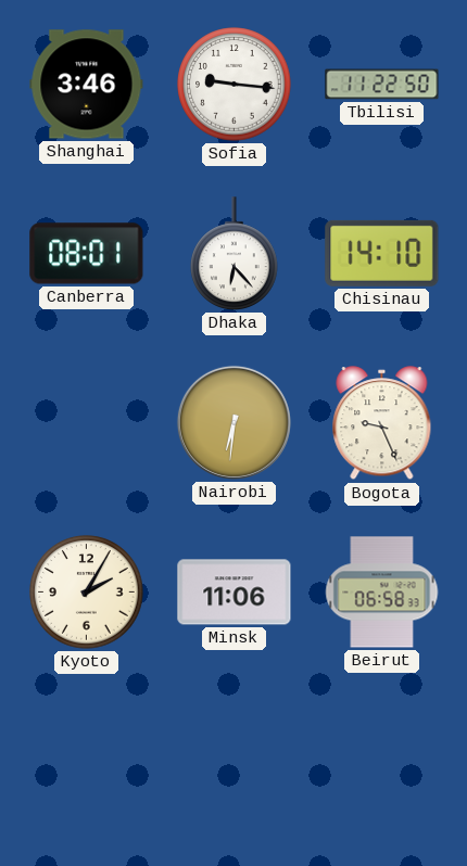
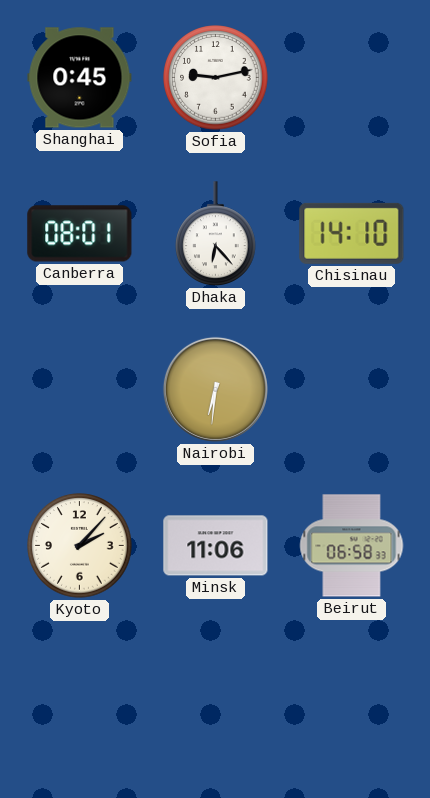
Shanghai: 3:46 -> 0:45
Sofia: 9:16 -> 9:13
Tbilisi: 11:22 -> none
Bogota: 9:26 -> none
Kyoto: 2:05 -> 2:07
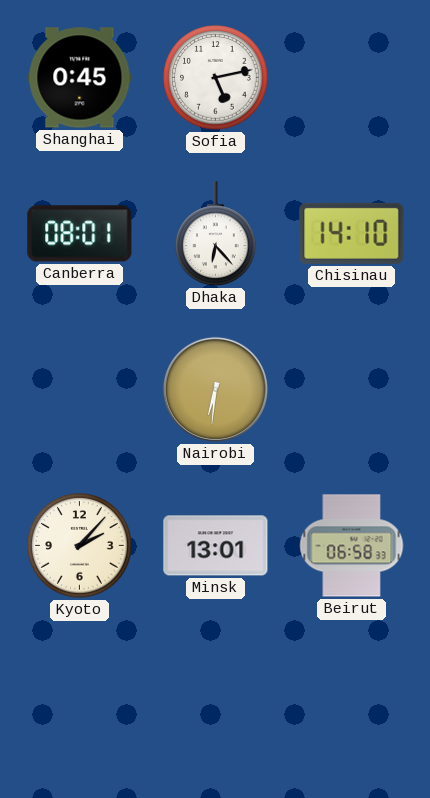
Sofia: 9:13 -> 5:13
Minsk: 11:06 -> 13:01
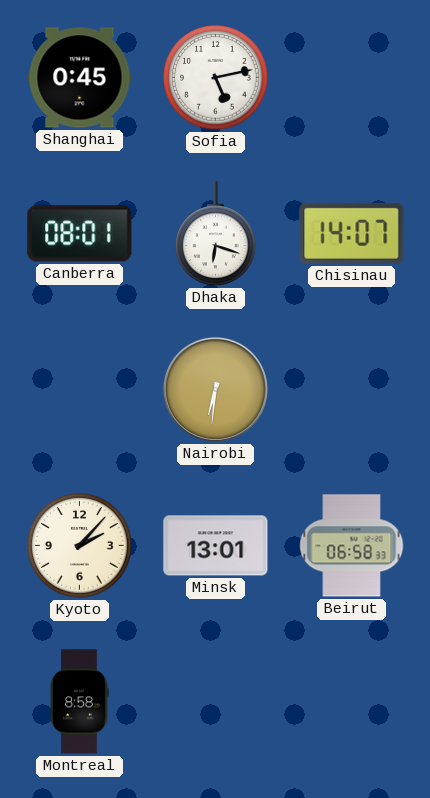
Dhaka: 6:23 -> 6:18
Chisinau: 14:10 -> 14:07
Montreal: none -> 8:58
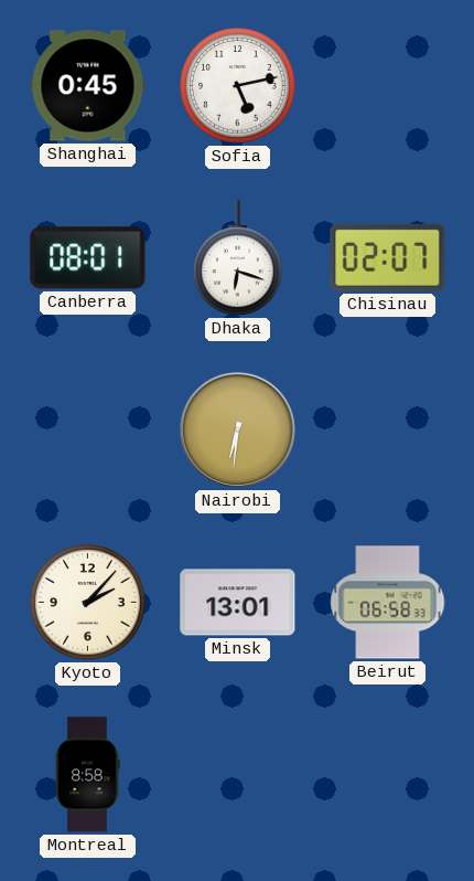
Chisinau: 14:07 -> 02:07
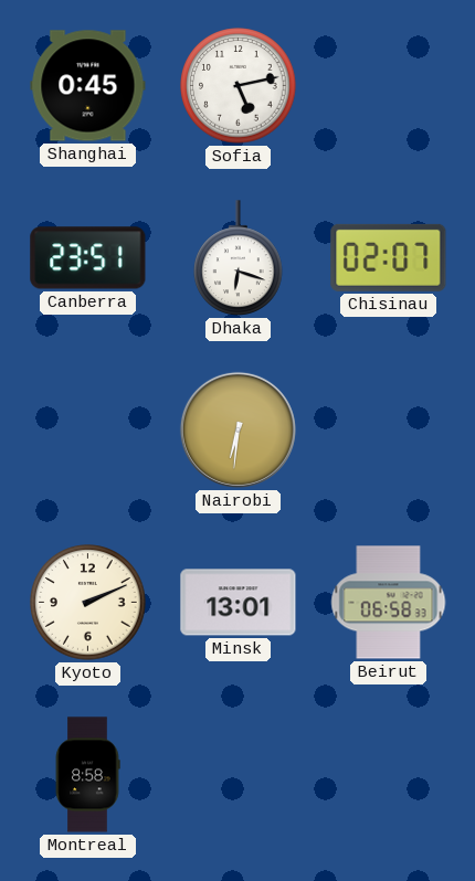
Canberra: 08:01 -> 23:51
Kyoto: 2:07 -> 2:11
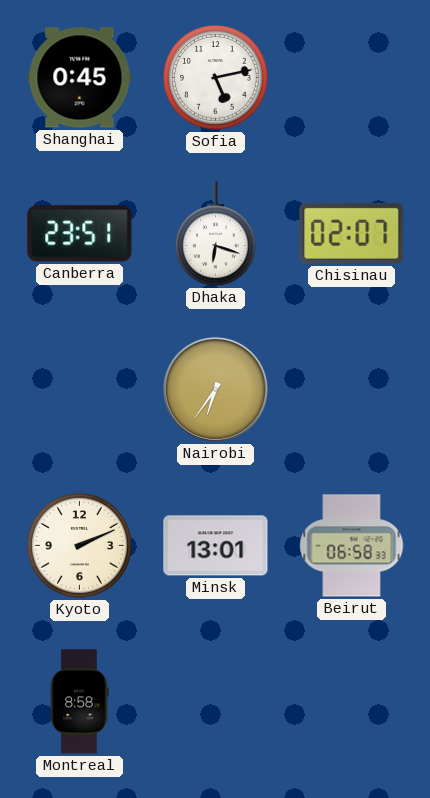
Nairobi: 6:31 -> 6:36
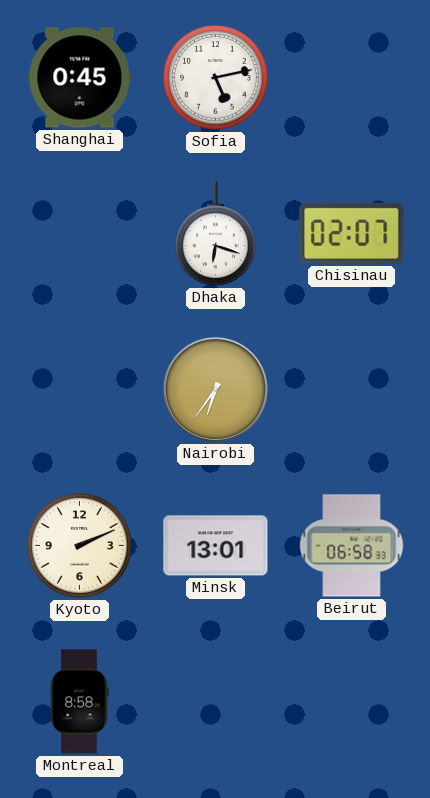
Canberra: 23:51 -> none
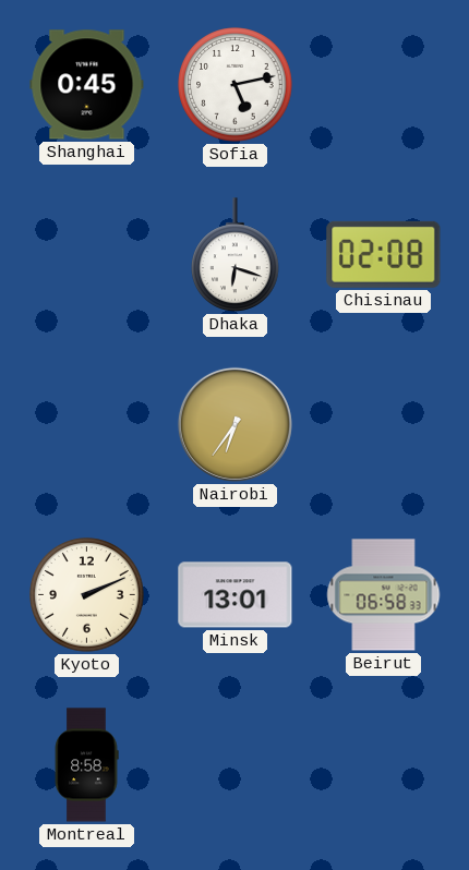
Chisinau: 02:07 -> 02:08
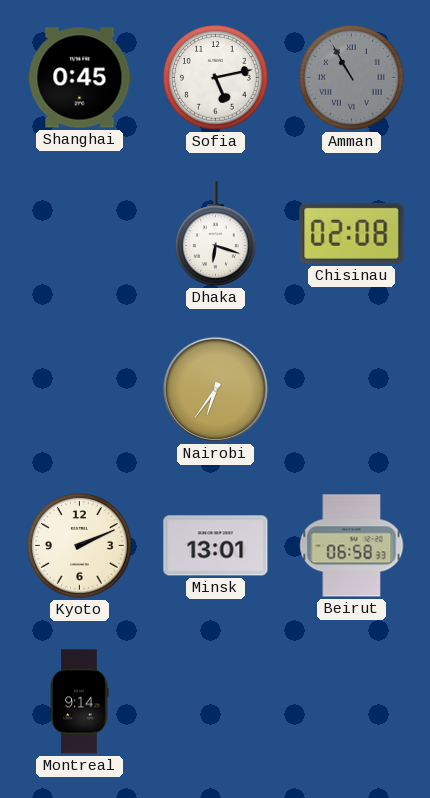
Amman: none -> 10:55
Montreal: 8:58 -> 9:14
